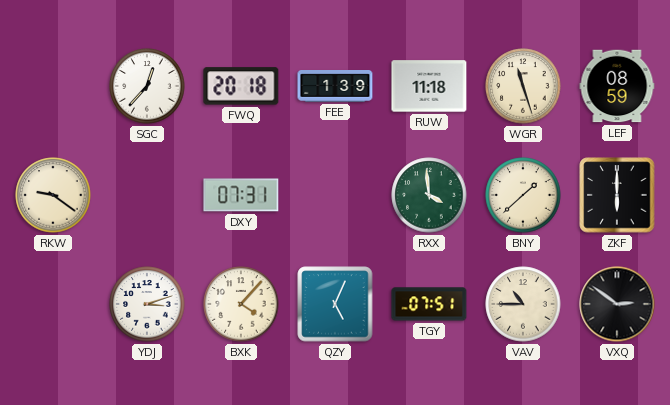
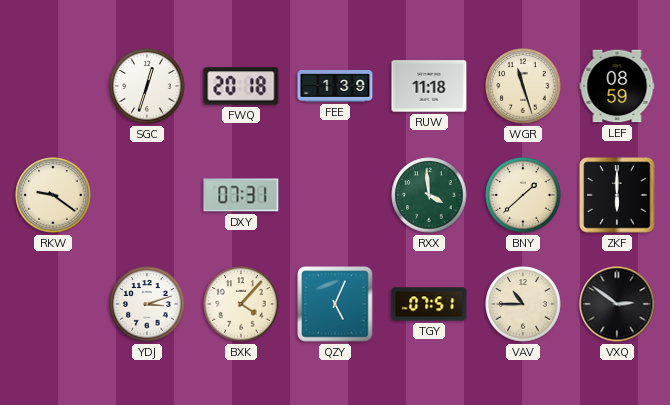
SGC: 12:37 -> 12:33
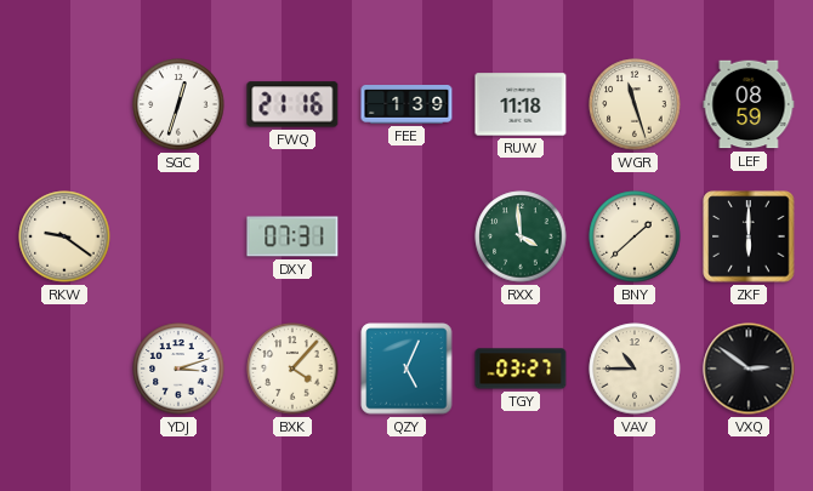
FWQ: 20:18 -> 21:16
TGY: 07:51 -> 03:27
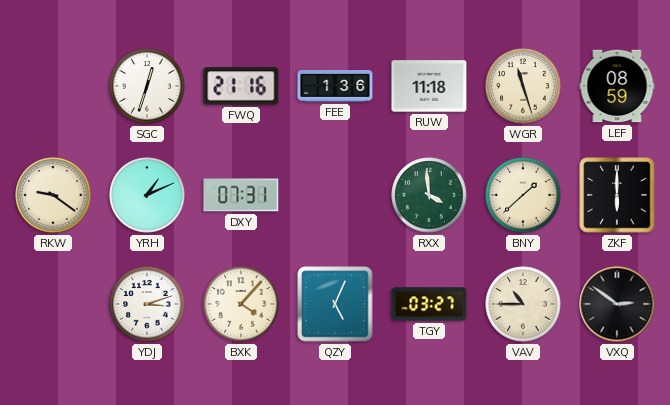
FEE: 1:39 -> 1:36
YRH: none -> 1:11
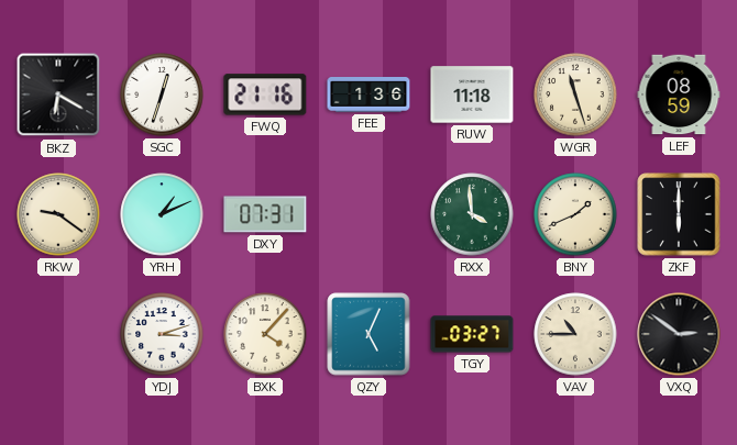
BKZ: none -> 6:20
BNY: 1:38 -> 1:41
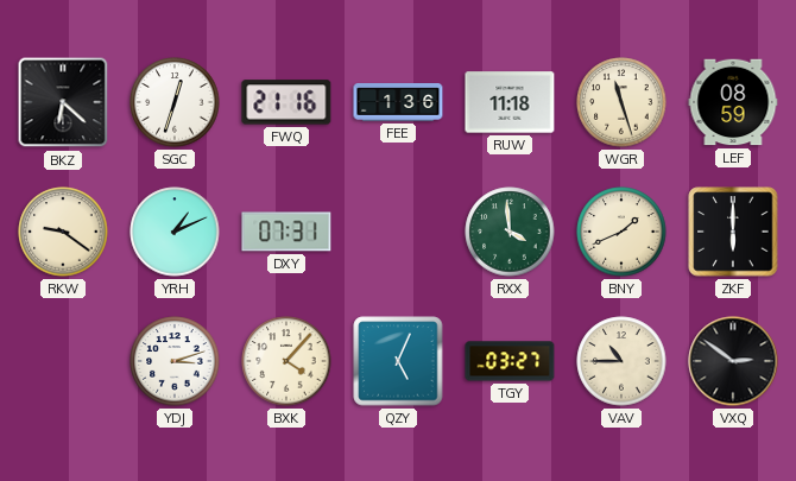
BKZ: 6:20 -> 6:22
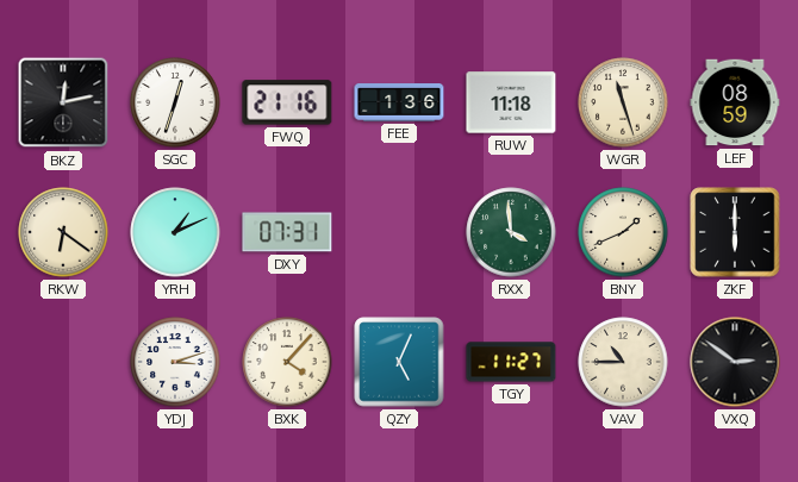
BKZ: 6:22 -> 12:13
RKW: 9:21 -> 6:21
TGY: 03:27 -> 11:27
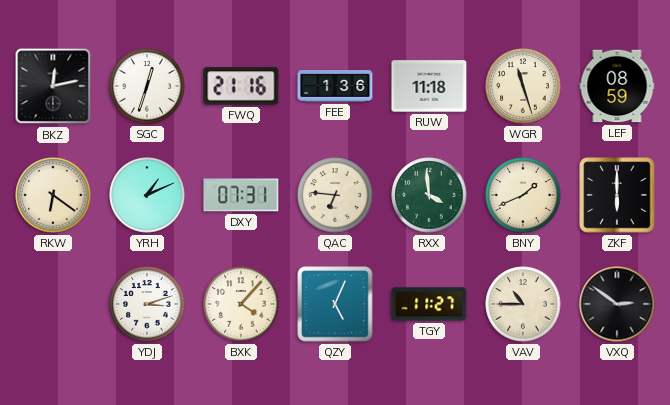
QAC: none -> 6:46
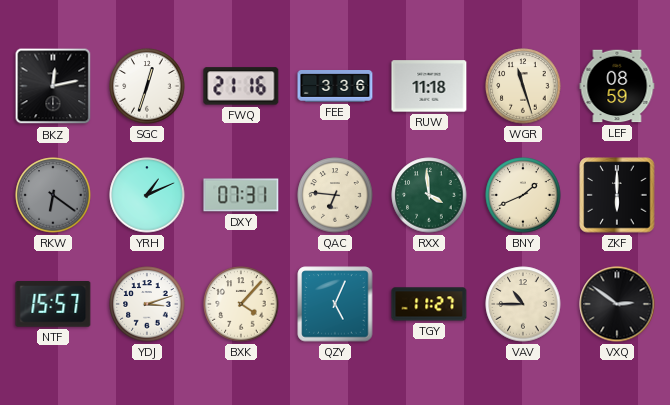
FEE: 1:36 -> 3:36
RKW dial: cream -> grey
NTF: none -> 15:57
